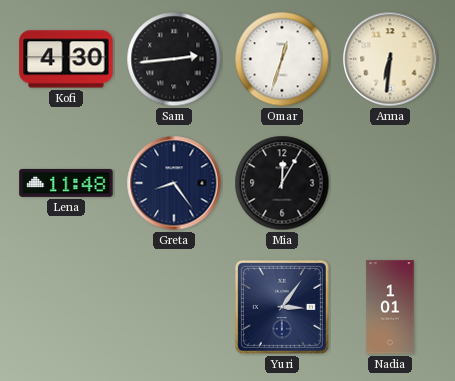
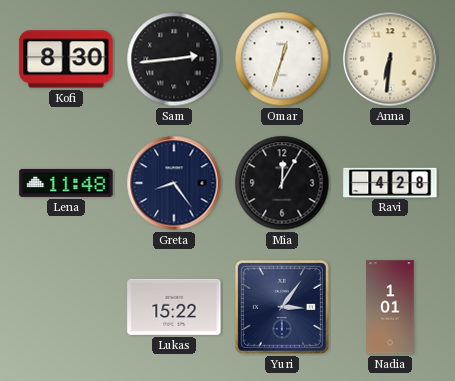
Kofi: 4:30 -> 8:30
Ravi: none -> 4:28
Lukas: none -> 15:22
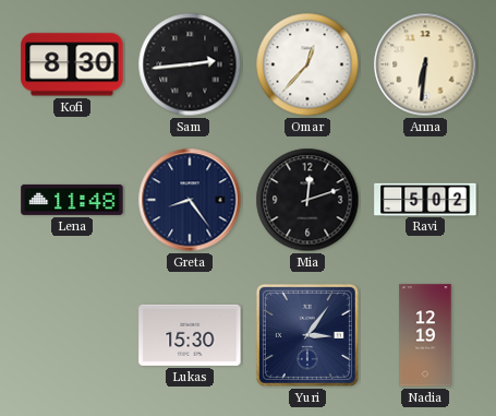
Omar: 12:33 -> 12:37
Mia: 12:05 -> 12:12
Ravi: 4:28 -> 5:02
Lukas: 15:22 -> 15:30
Nadia: 1:01 -> 12:19
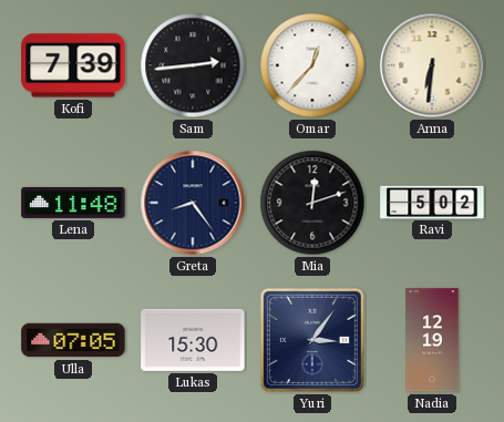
Kofi: 8:30 -> 7:39
Ulla: none -> 07:05
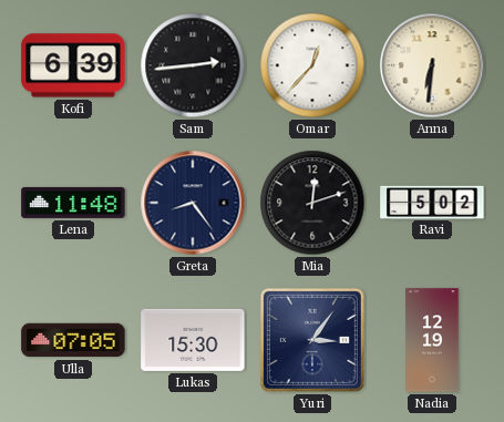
Kofi: 7:39 -> 6:39
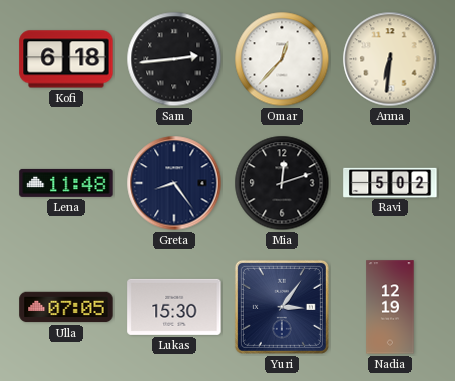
Kofi: 6:39 -> 6:18
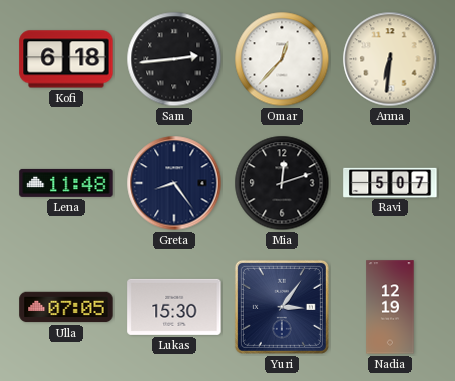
Ravi: 5:02 -> 5:07
